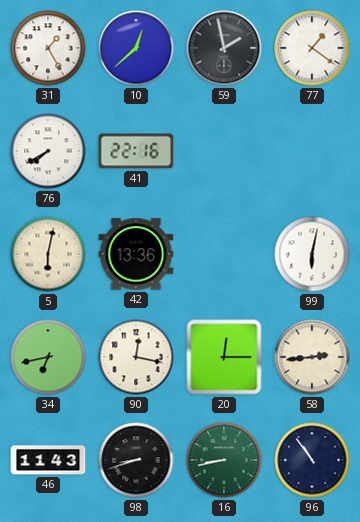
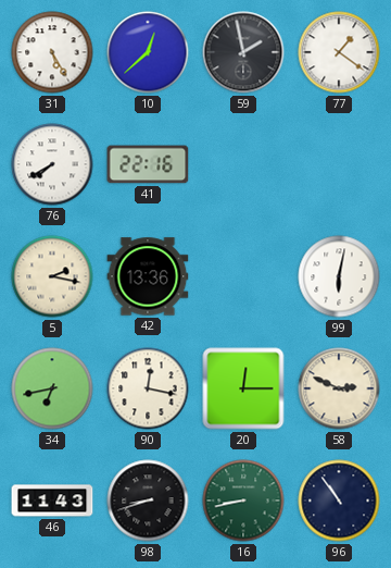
31: 1:25 -> 5:25
5: 6:02 -> 2:17
58: 2:44 -> 2:49
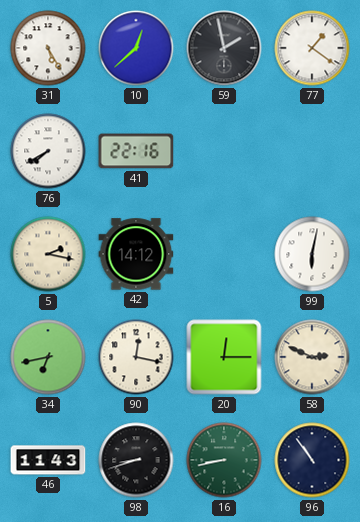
42: 13:36 -> 14:12
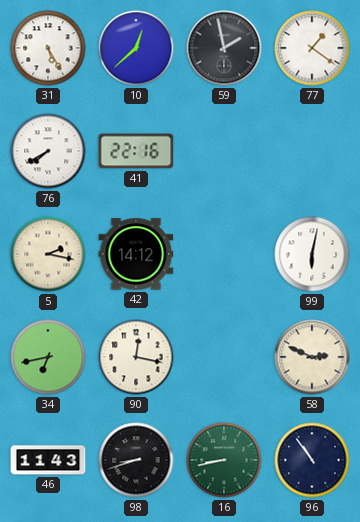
20: 12:15 -> none
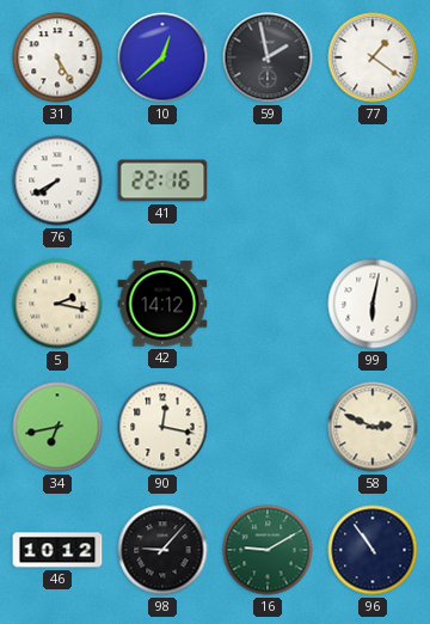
46: 11:43 -> 10:12
98: 8:42 -> 9:07
16: 8:43 -> 9:10
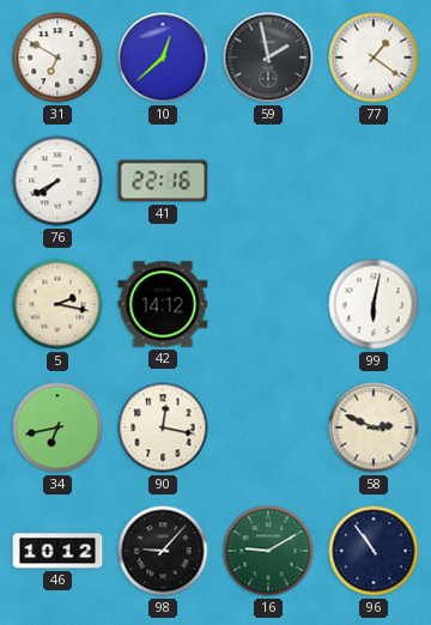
31: 5:25 -> 6:50
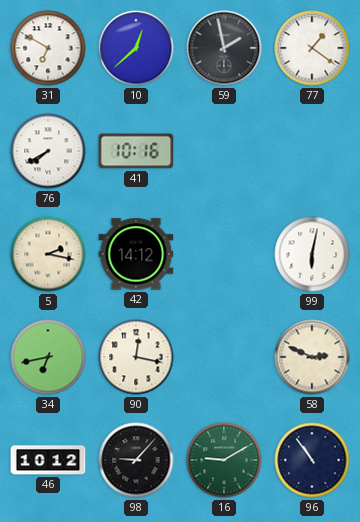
41: 22:16 -> 10:16
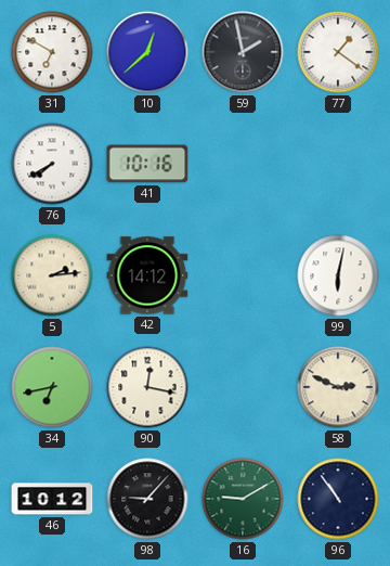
5: 2:17 -> 2:14
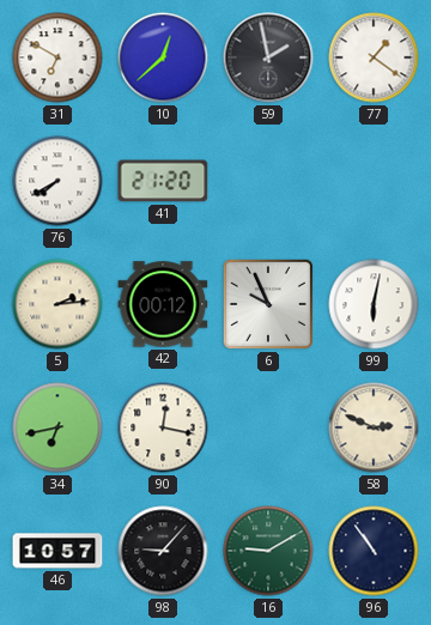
41: 10:16 -> 21:20
42: 14:12 -> 00:12
6: none -> 9:56
46: 10:12 -> 10:57
